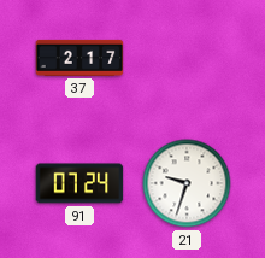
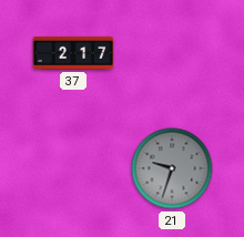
91: 07:24 -> none
21 dial: white -> grey
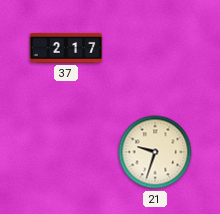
21 dial: grey -> cream
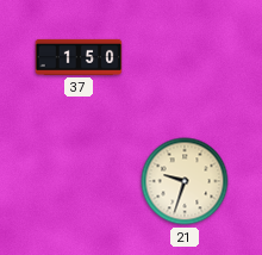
37: 2:17 -> 1:50
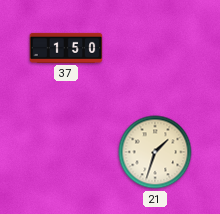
21: 9:33 -> 1:33
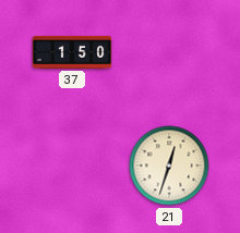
21: 1:33 -> 12:33
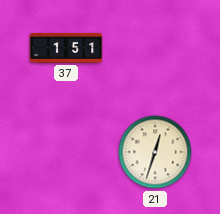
37: 1:50 -> 1:51
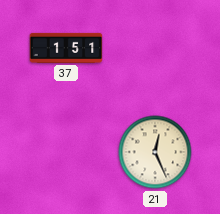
21: 12:33 -> 12:26
